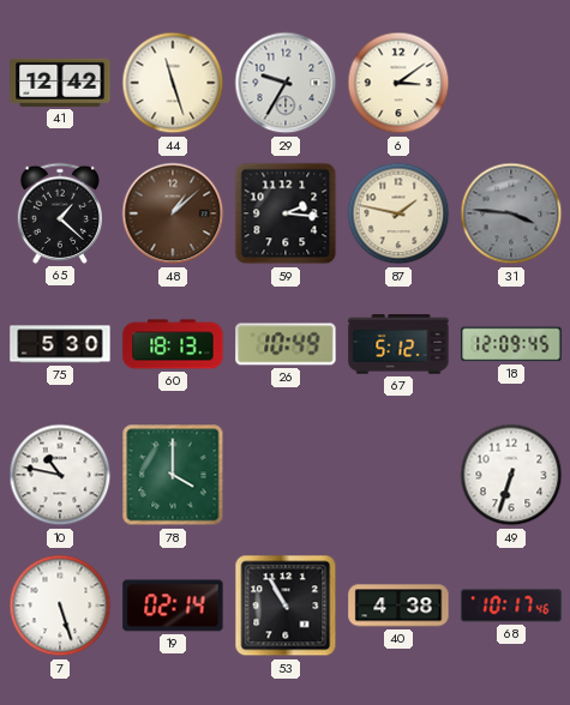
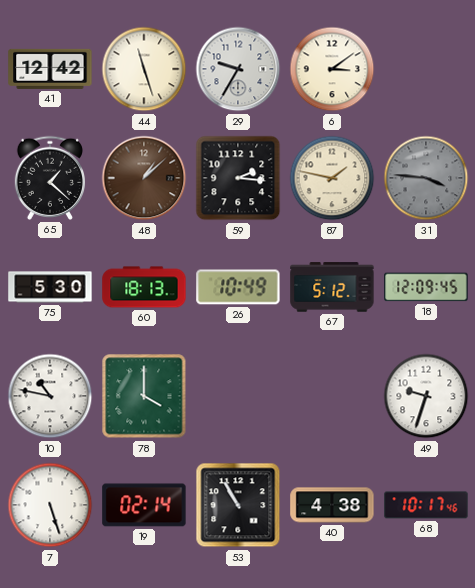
49: 6:33 -> 9:33
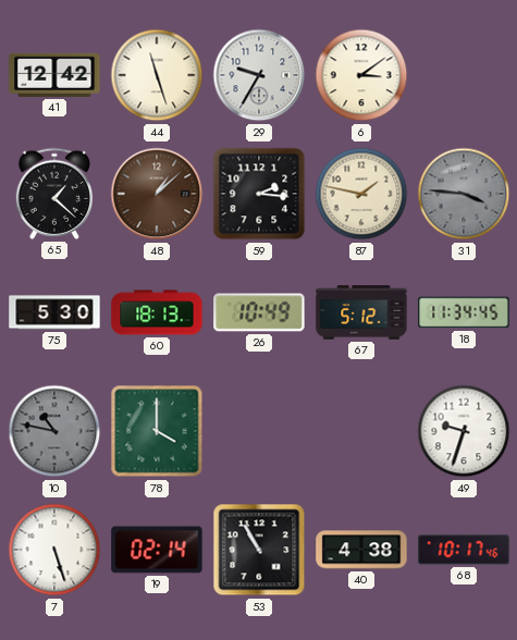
18: 12:09 -> 11:34
10 dial: white -> grey
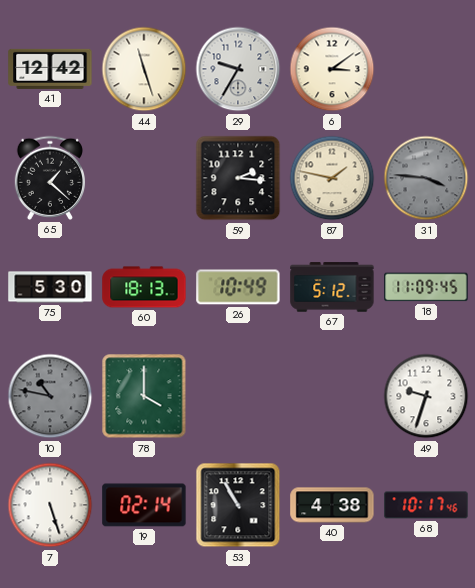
48: 1:08 -> none
18: 11:34 -> 11:09
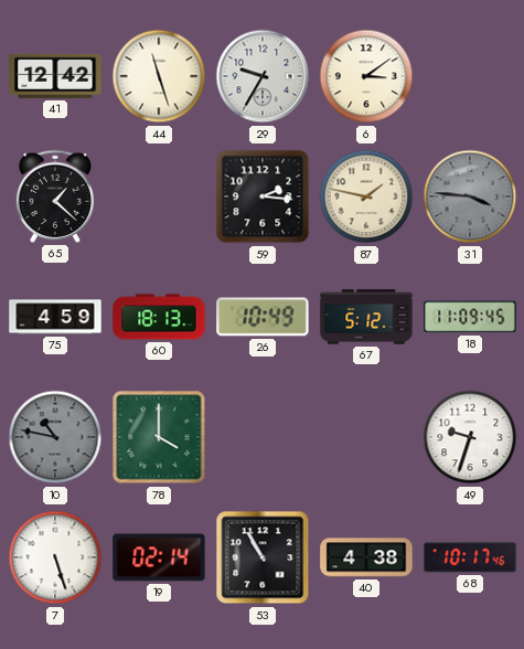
75: 5:30 -> 4:59
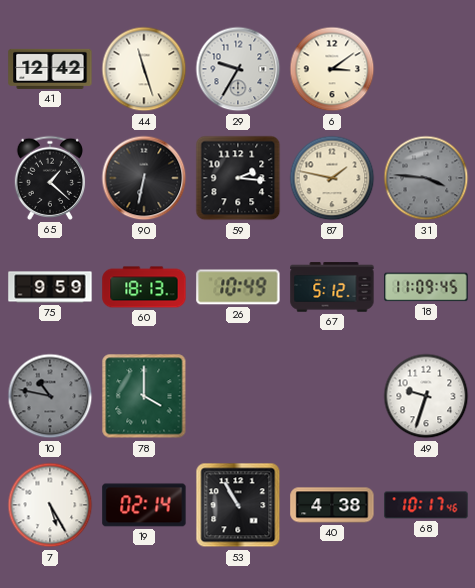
90: none -> 6:32
75: 4:59 -> 9:59
7: 5:27 -> 5:25
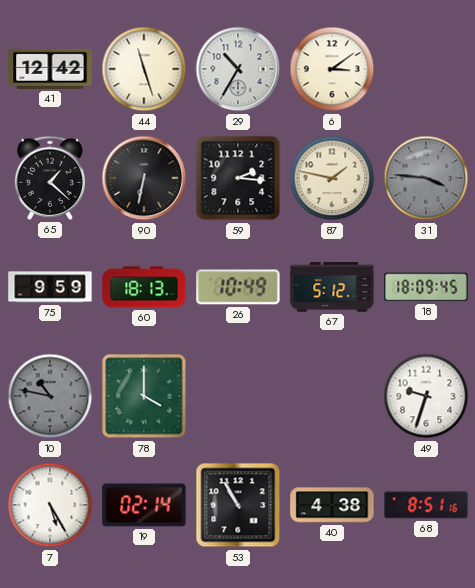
29: 9:35 -> 10:35
18: 11:09 -> 18:09
68: 10:17 -> 8:51
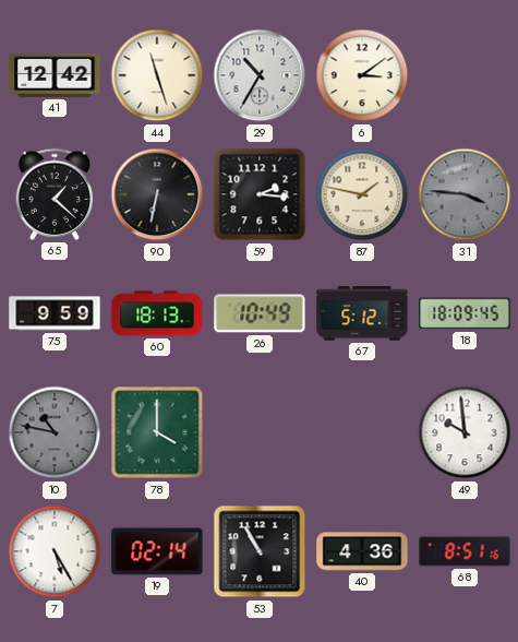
49: 9:33 -> 9:59
40: 4:38 -> 4:36
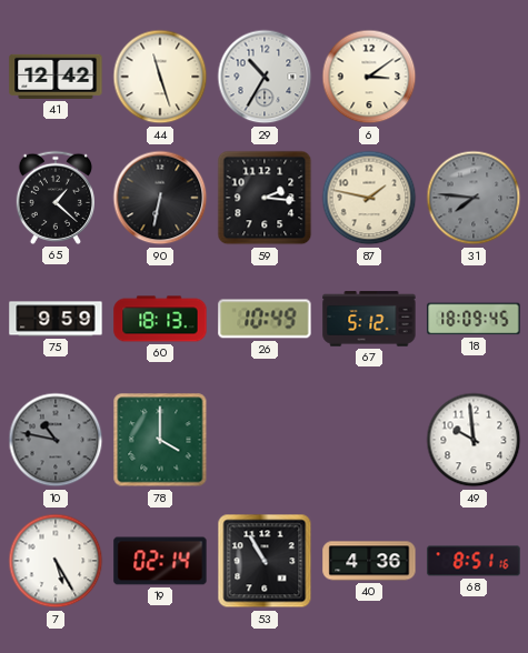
31: 3:46 -> 7:46
